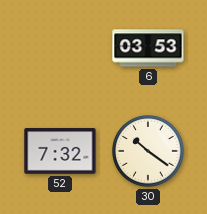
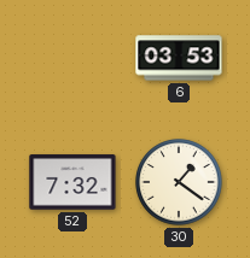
30: 10:21 -> 1:21
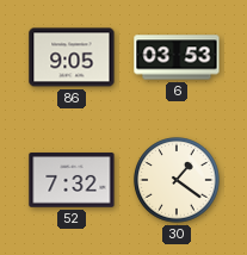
86: none -> 9:05
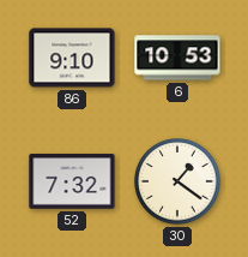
86: 9:05 -> 9:10
6: 03:53 -> 10:53
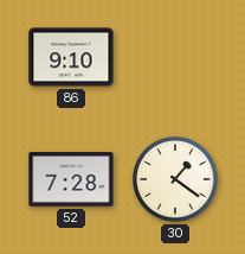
6: 10:53 -> none
52: 7:32 -> 7:28
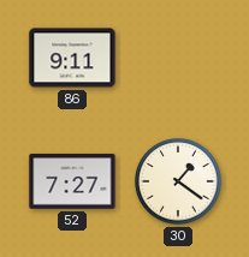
86: 9:10 -> 9:11
52: 7:28 -> 7:27
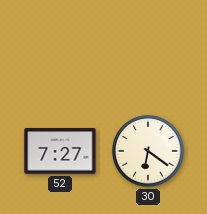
86: 9:11 -> none
30: 1:21 -> 6:21
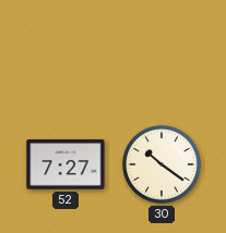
30: 6:21 -> 10:21
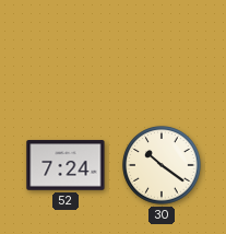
52: 7:27 -> 7:24
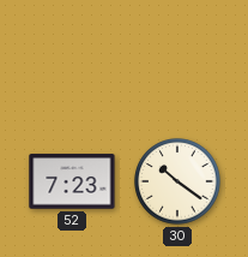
52: 7:24 -> 7:23
